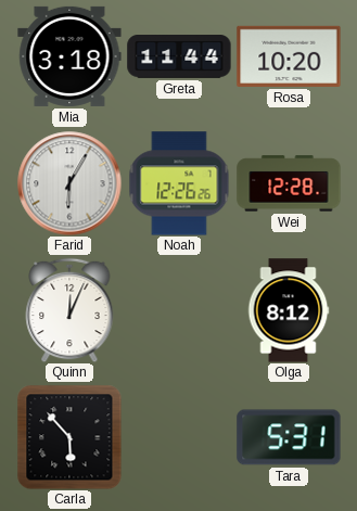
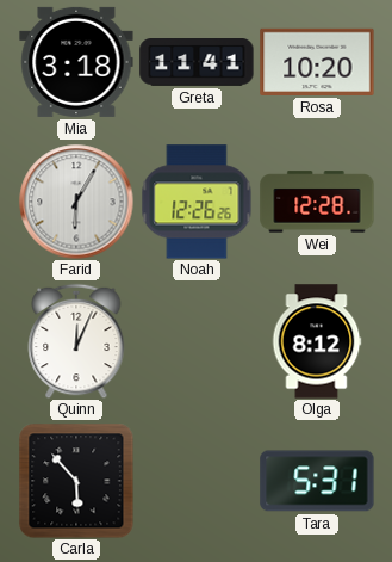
Greta: 11:44 -> 11:41
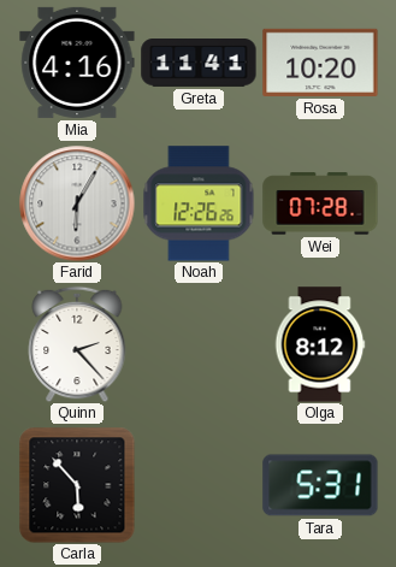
Mia: 3:18 -> 4:16
Wei: 12:28 -> 07:28
Quinn: 12:04 -> 2:23
